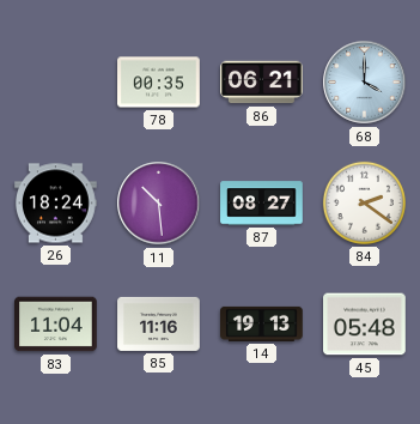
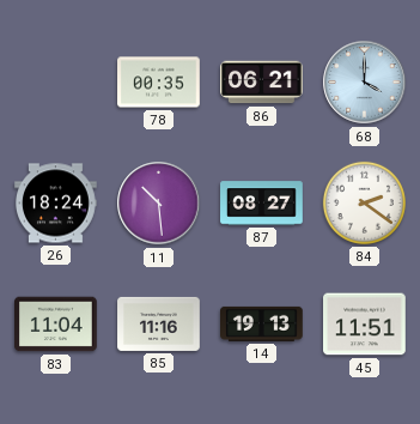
45: 05:48 -> 11:51
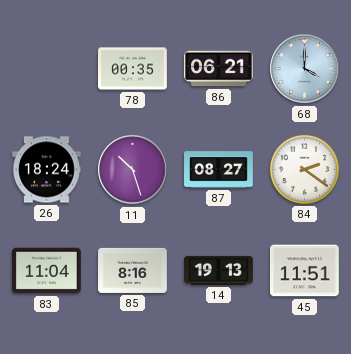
11: 10:29 -> 10:27
85: 11:16 -> 8:16
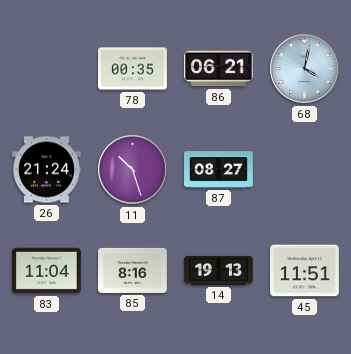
68: 4:00 -> 4:02
26: 18:24 -> 21:24
84: 2:21 -> none
